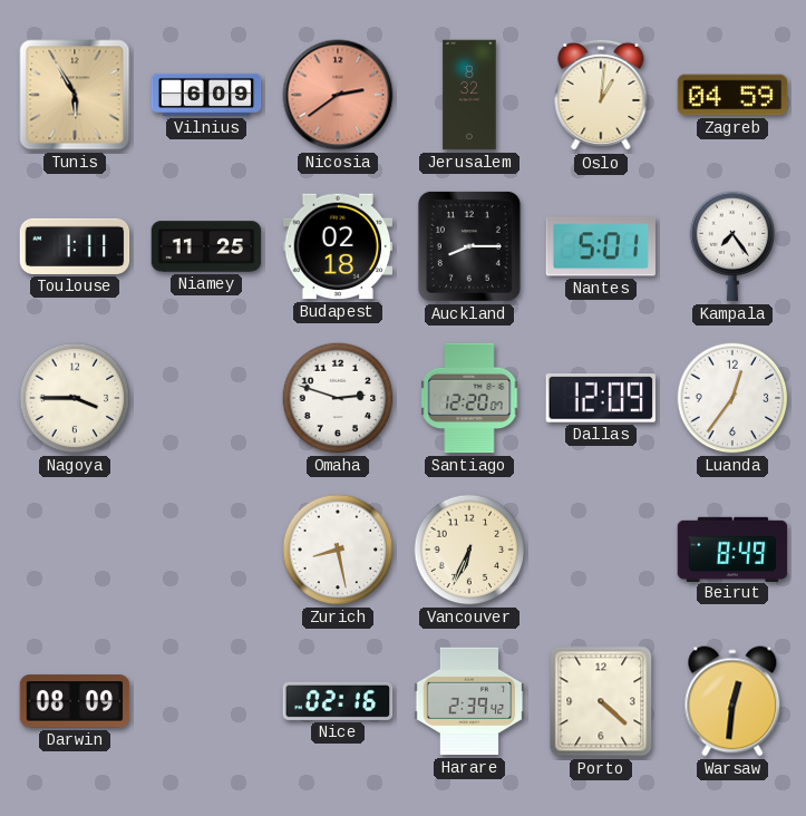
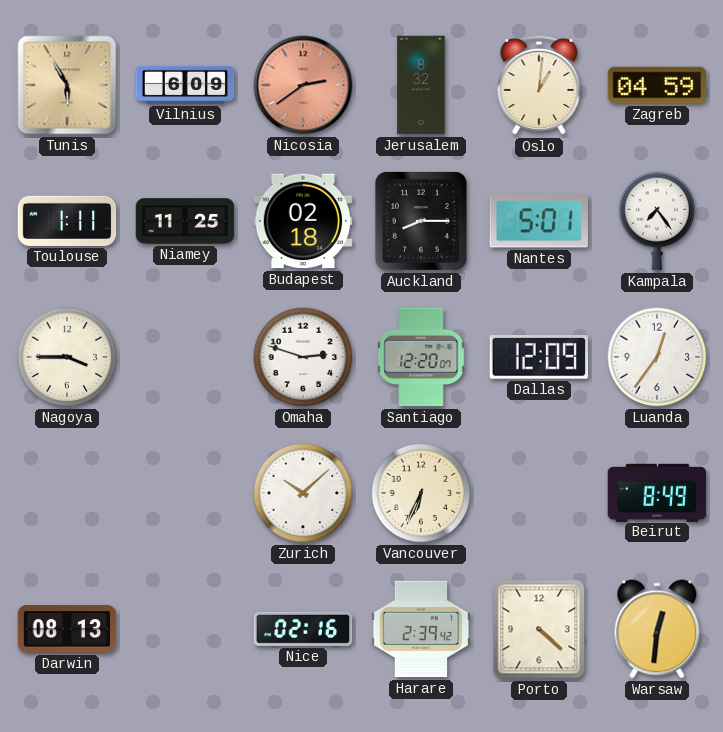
Zurich: 8:28 -> 10:08
Darwin: 08:09 -> 08:13
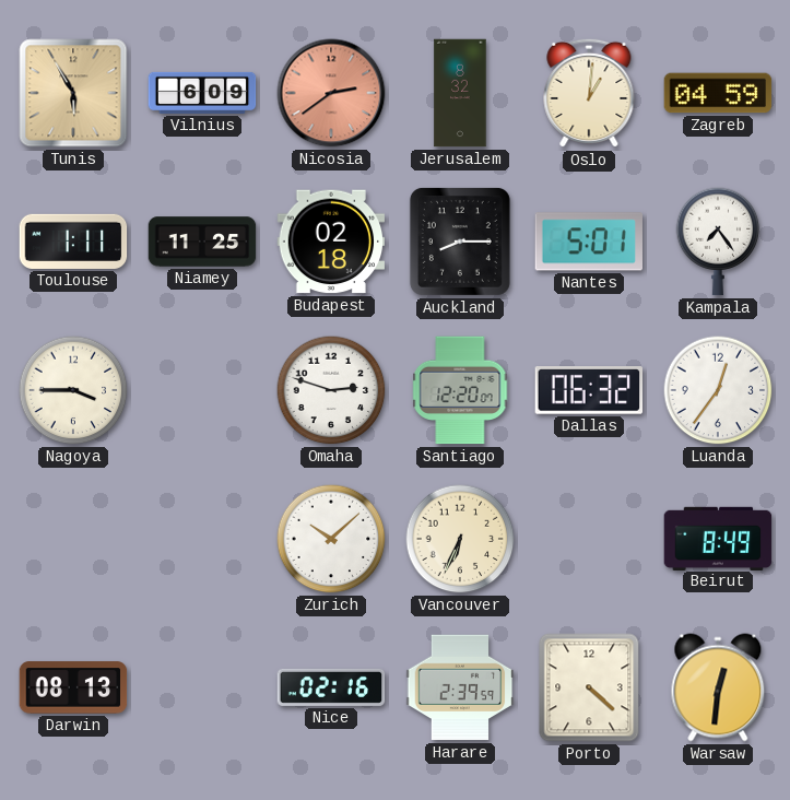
Dallas: 12:09 -> 06:32
Harare: 2:39:42 -> 2:39:59
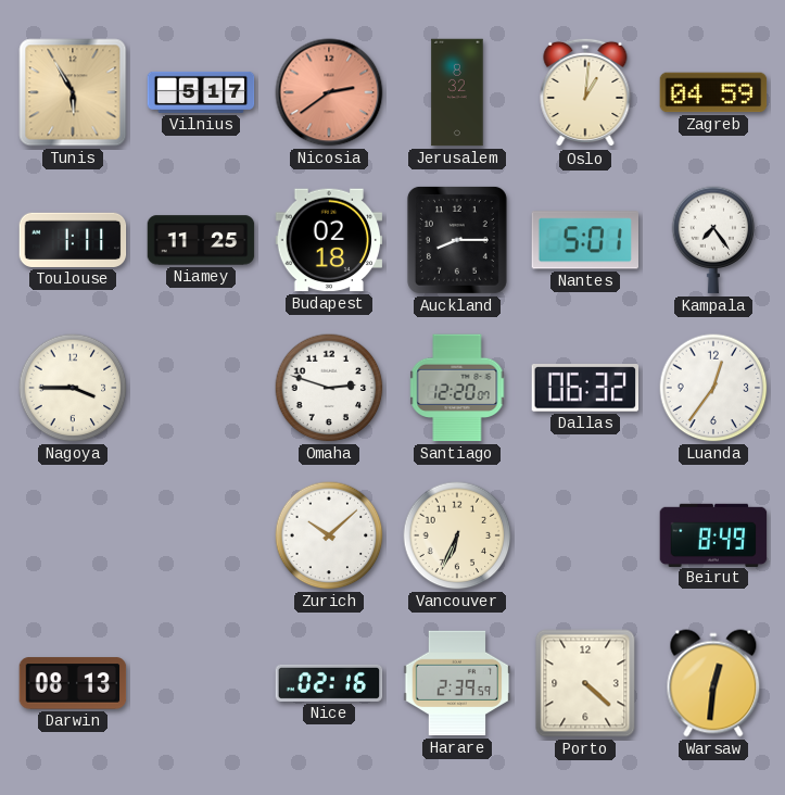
Vilnius: 6:09 -> 5:17
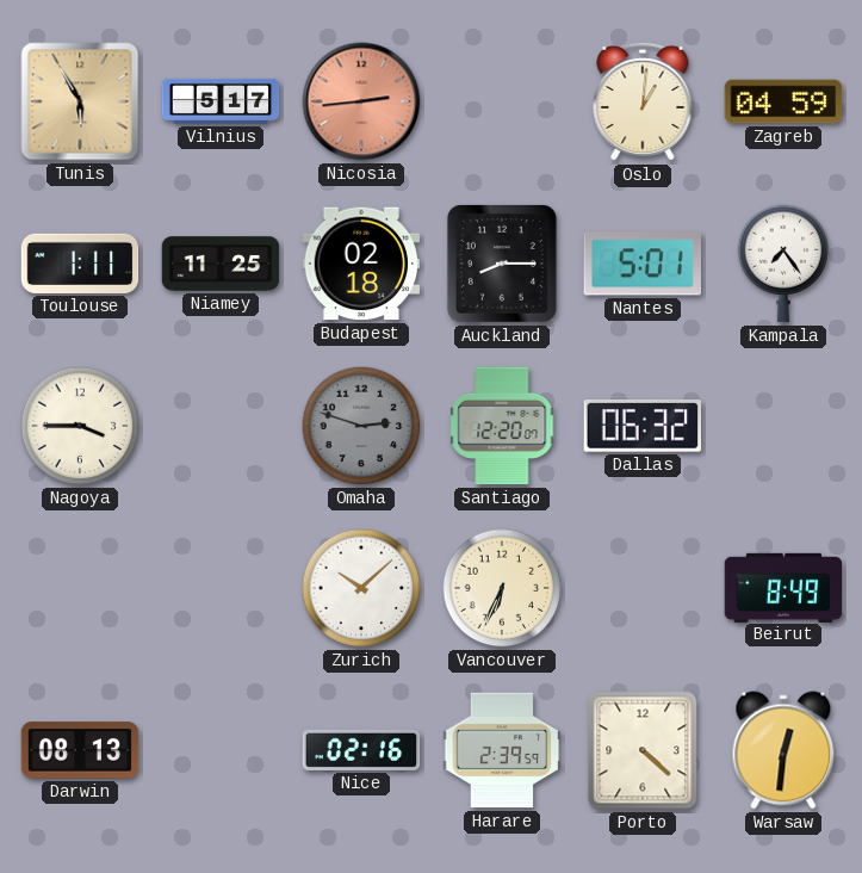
Nicosia: 2:39 -> 2:44
Jerusalem: 8:32 -> none
Omaha dial: white -> grey
Luanda: 12:36 -> none
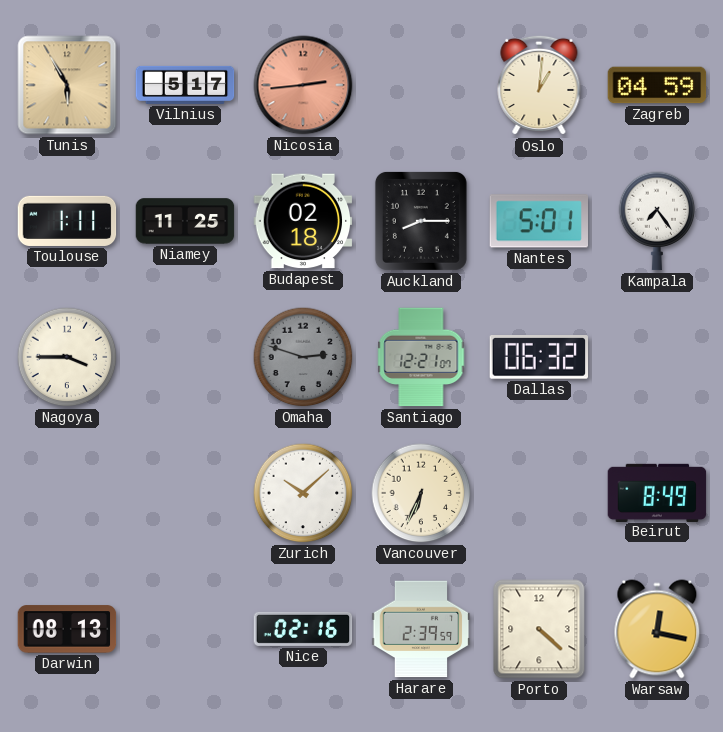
Santiago: 12:20 -> 12:21
Warsaw: 12:31 -> 12:17
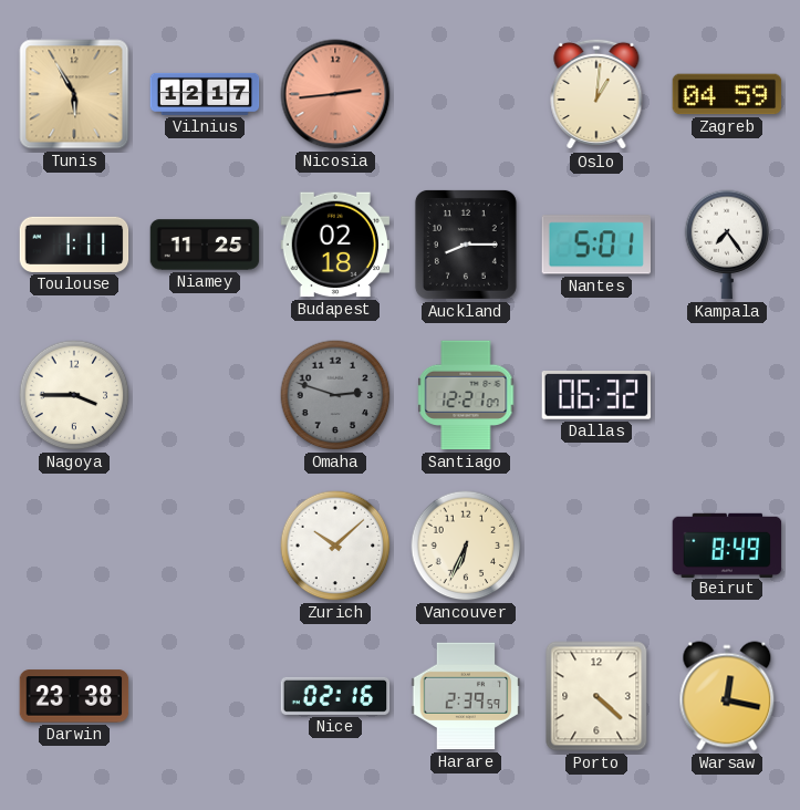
Vilnius: 5:17 -> 12:17
Darwin: 08:13 -> 23:38
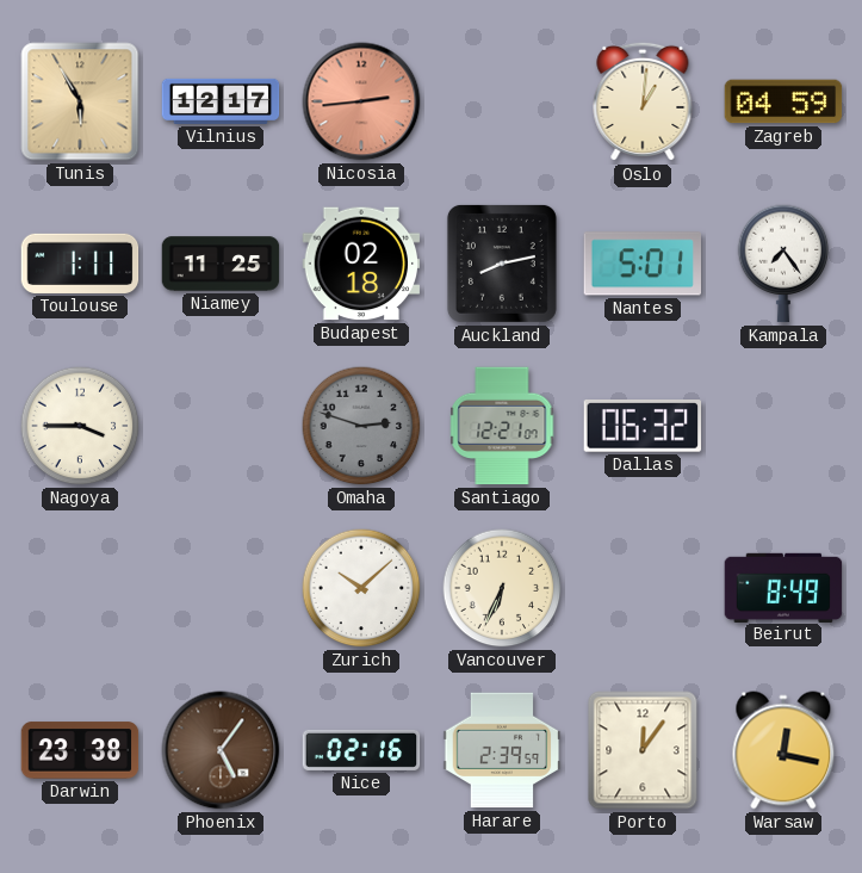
Auckland: 8:15 -> 8:13
Phoenix: none -> 5:06
Porto: 4:22 -> 12:06
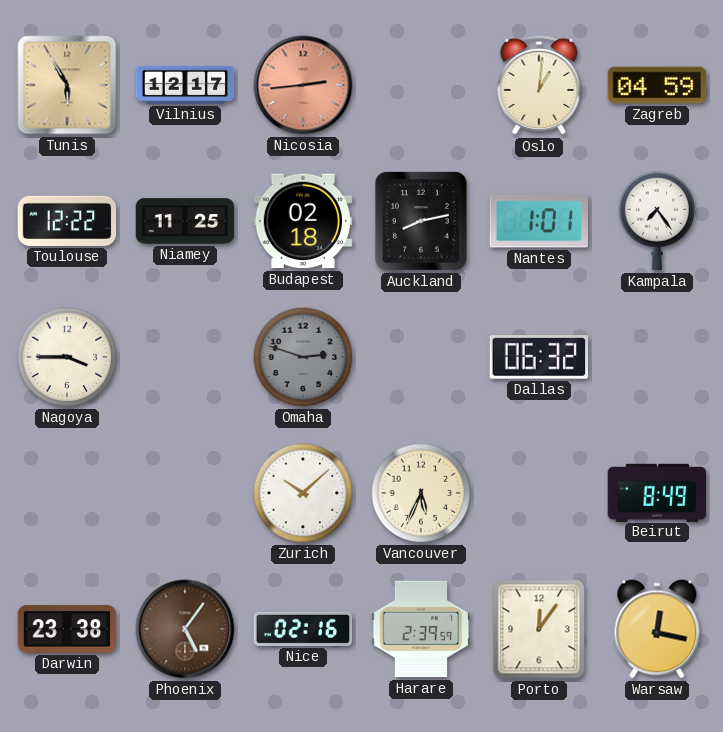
Toulouse: 1:11 -> 12:22
Nantes: 5:01 -> 1:01
Santiago: 12:21 -> none
Vancouver: 6:34 -> 5:34
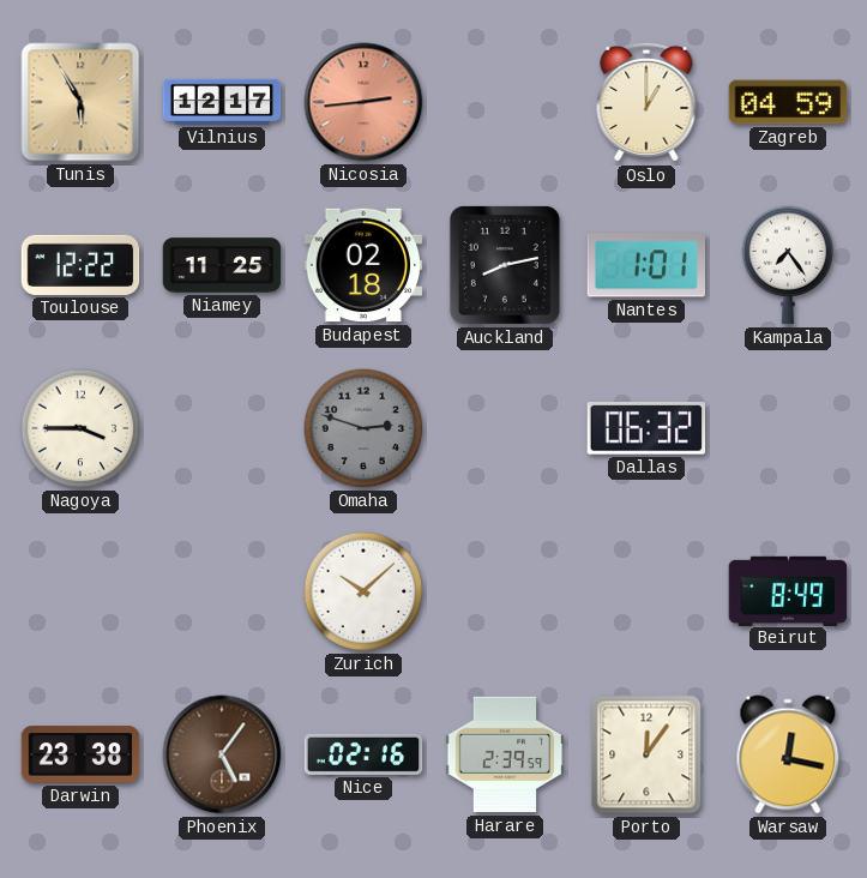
Oslo: 1:01 -> 1:00
Vancouver: 5:34 -> none
